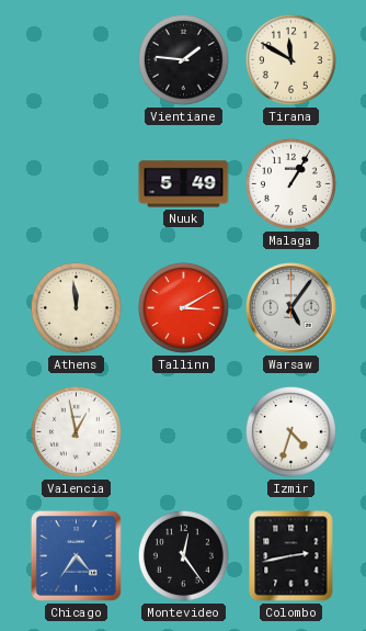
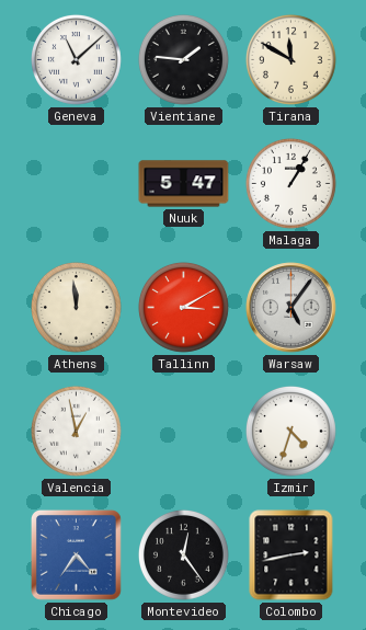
Geneva: none -> 11:08
Nuuk: 5:49 -> 5:47
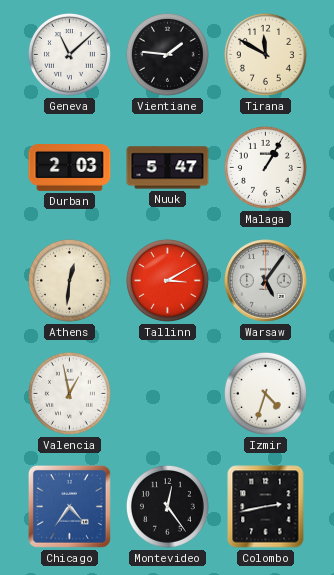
Durban: none -> 2:03
Athens: 11:59 -> 12:31
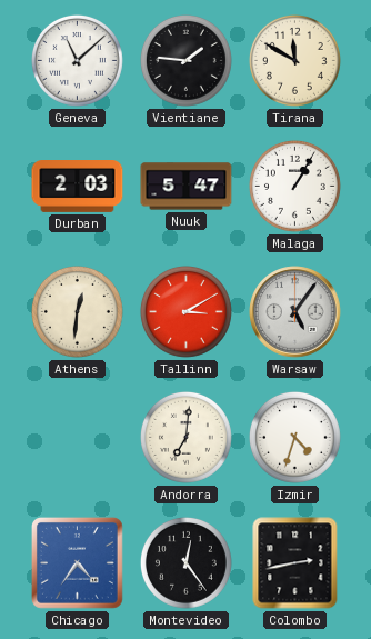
Valencia: 12:58 -> none
Andorra: none -> 7:01
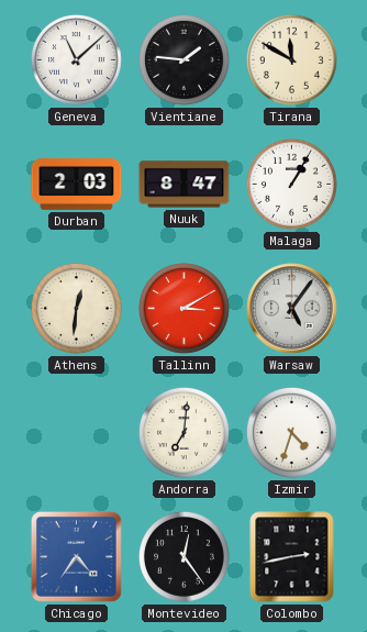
Nuuk: 5:47 -> 8:47
